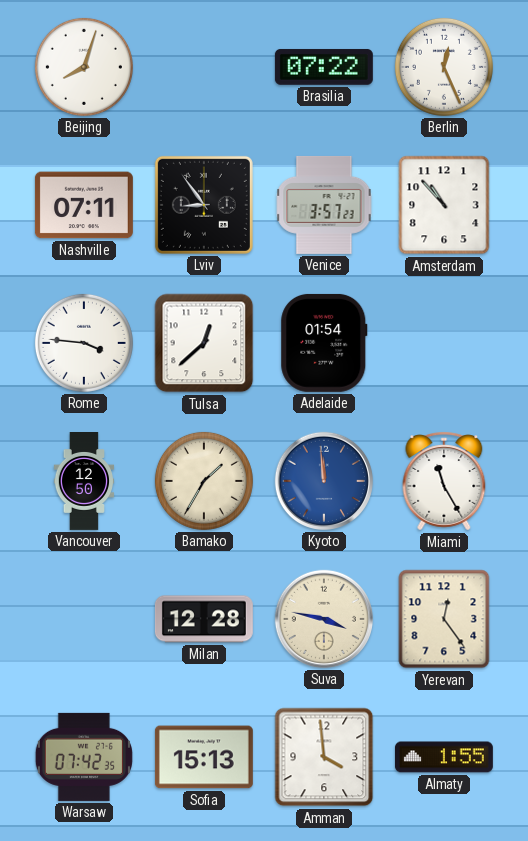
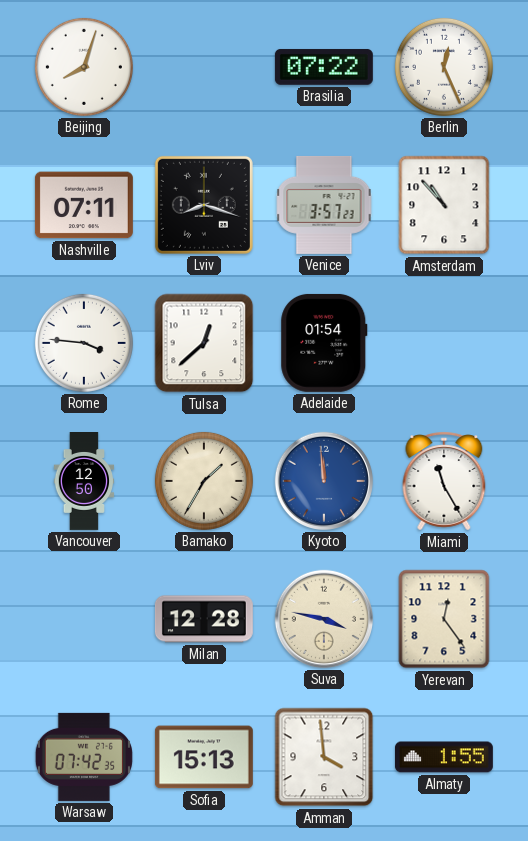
Lviv: 8:54 -> 8:18
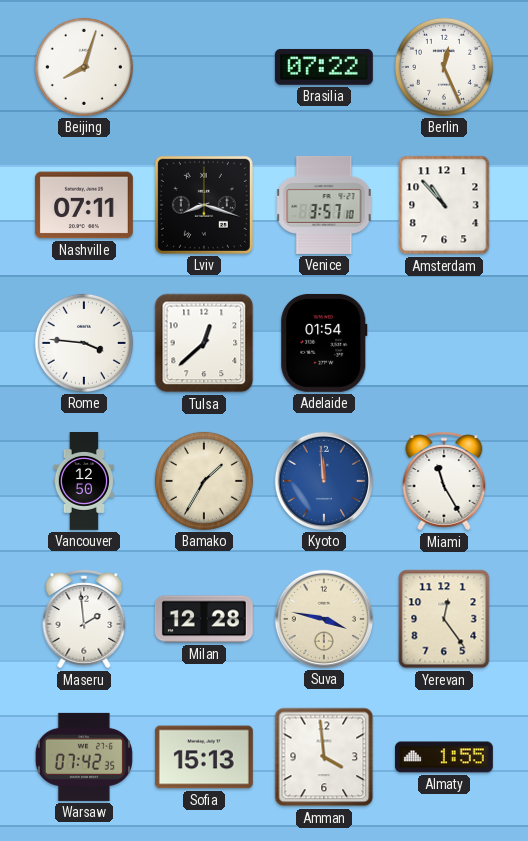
Venice: 3:57:23 -> 3:57:10
Maseru: none -> 1:59
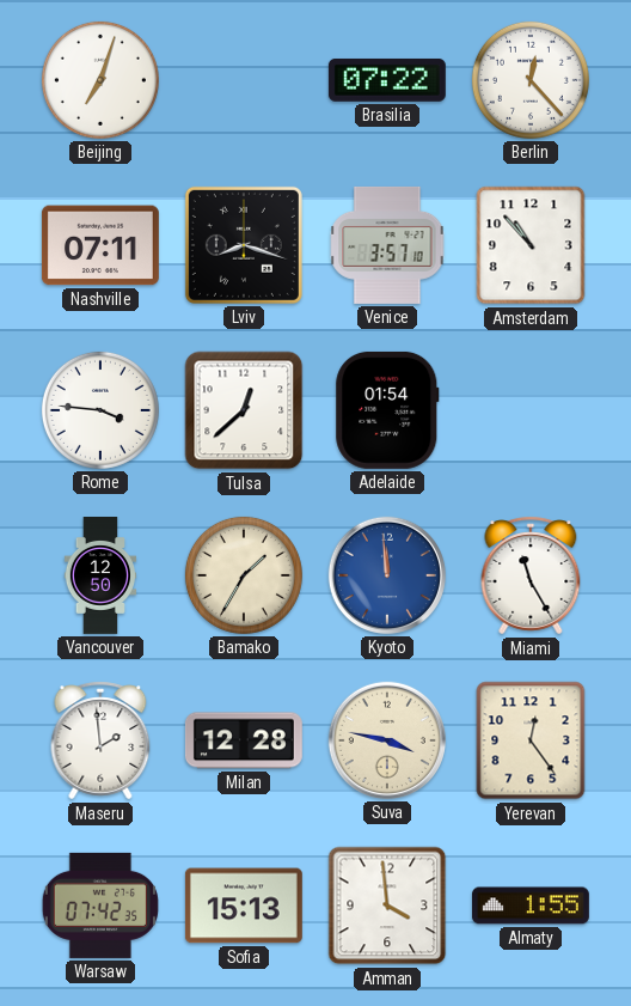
Beijing: 8:03 -> 7:03
Berlin: 12:26 -> 12:23
